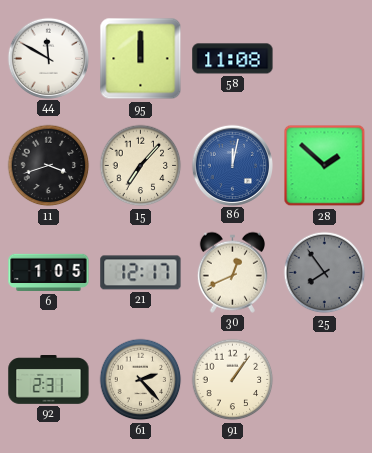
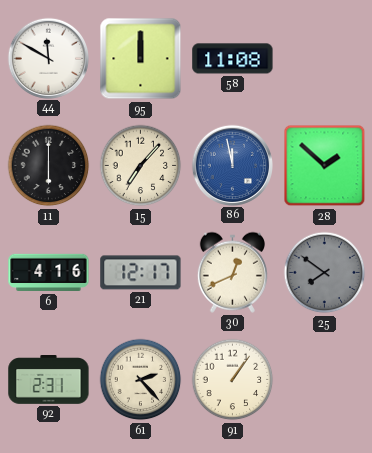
11: 3:42 -> 6:00
86: 12:02 -> 11:58
6: 1:05 -> 4:16
25: 7:54 -> 7:51
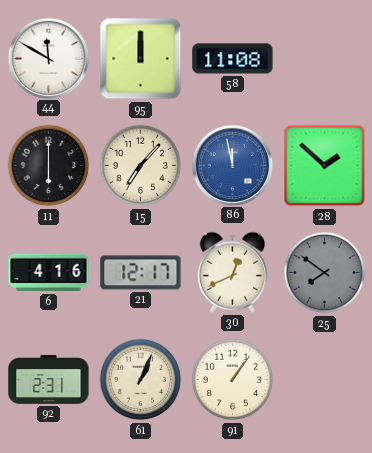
61: 2:23 -> 1:04
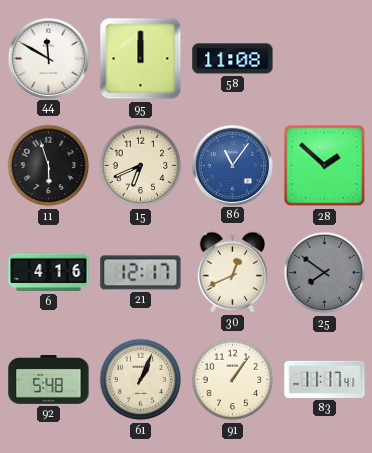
11: 6:00 -> 5:57
15: 7:07 -> 6:41
86: 11:58 -> 11:06
92: 2:31 -> 5:48
83: none -> 11:17
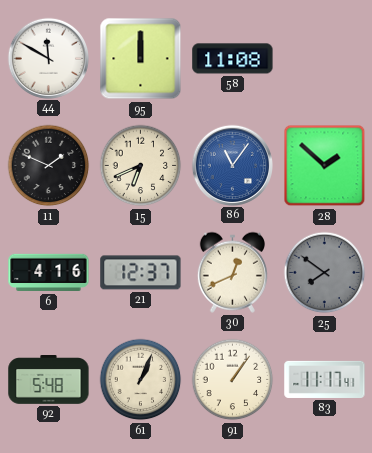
11: 5:57 -> 1:49
21: 12:17 -> 12:37
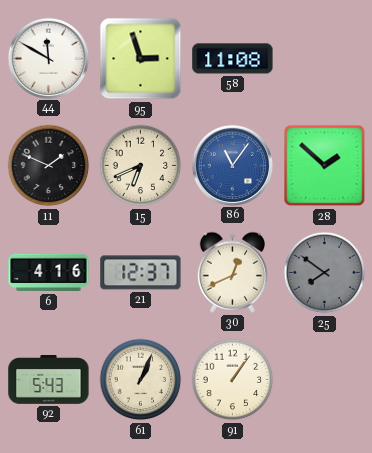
95: 12:00 -> 2:57
92: 5:48 -> 5:43
83: 11:17 -> none
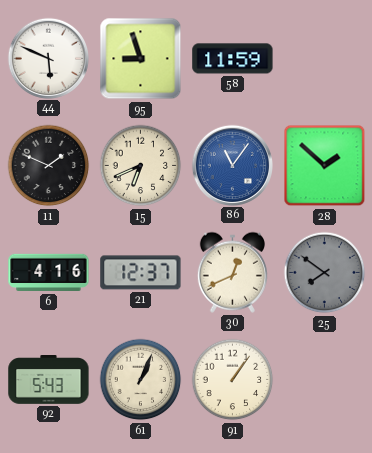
44: 11:50 -> 5:49
95: 2:57 -> 8:57
58: 11:08 -> 11:59
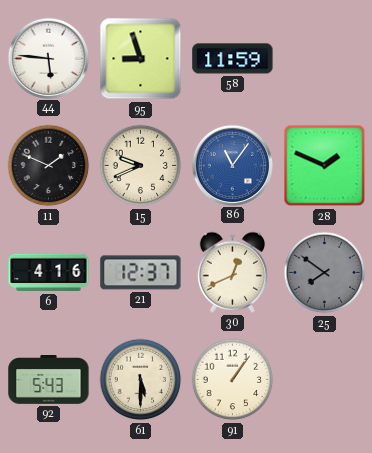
44: 5:49 -> 5:46
15: 6:41 -> 9:41
28: 1:52 -> 1:49
61: 1:04 -> 5:30
